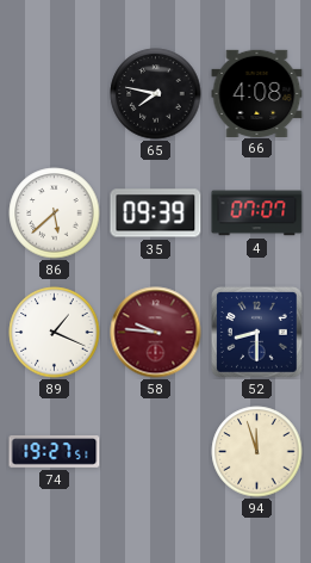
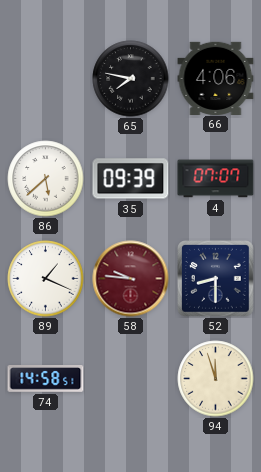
66: 4:08 -> 4:06
74: 19:27 -> 14:58
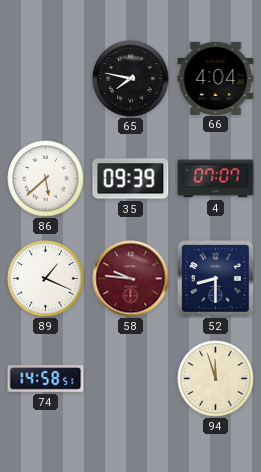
66: 4:06 -> 4:04
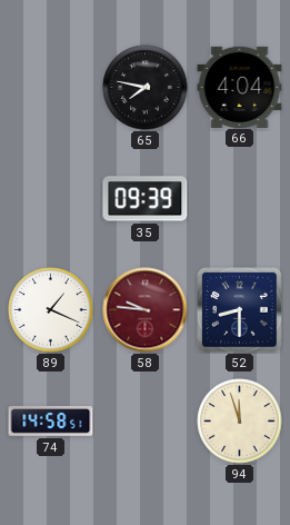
86: 5:38 -> none
4: 07:07 -> none
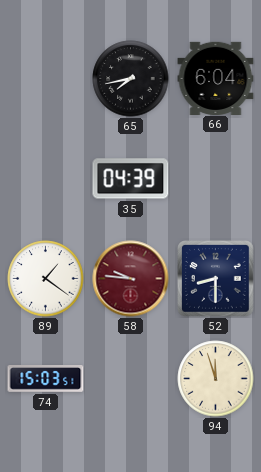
65: 7:47 -> 7:43
66: 4:04 -> 6:04
35: 09:39 -> 04:39
89: 1:19 -> 1:21
74: 14:58 -> 15:03
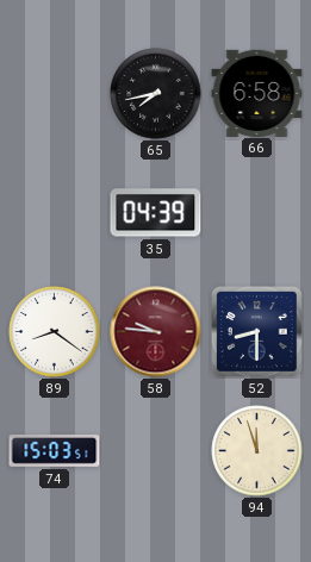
66: 6:04 -> 6:58
89: 1:21 -> 8:21
